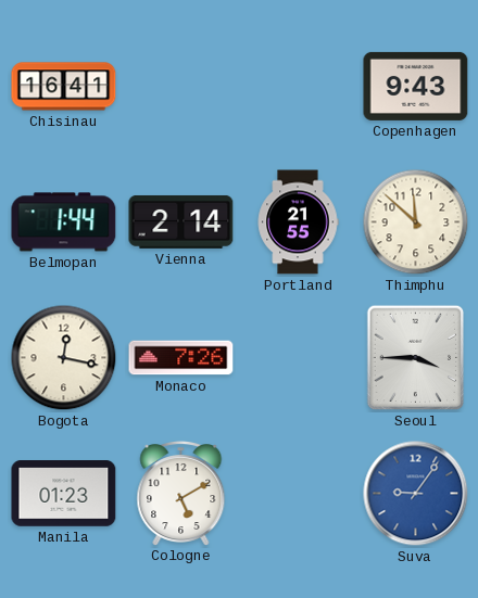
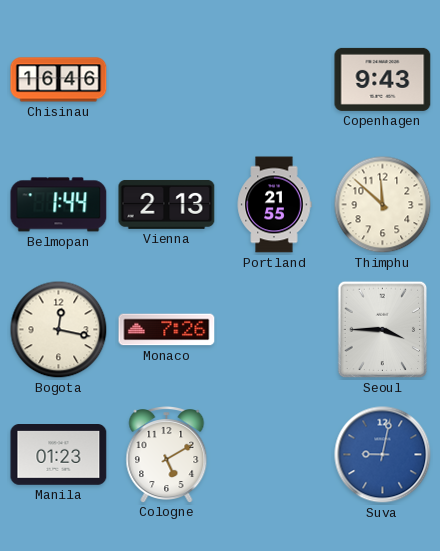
Chisinau: 16:41 -> 16:46
Vienna: 2:14 -> 2:13
Suva: 9:06 -> 9:02
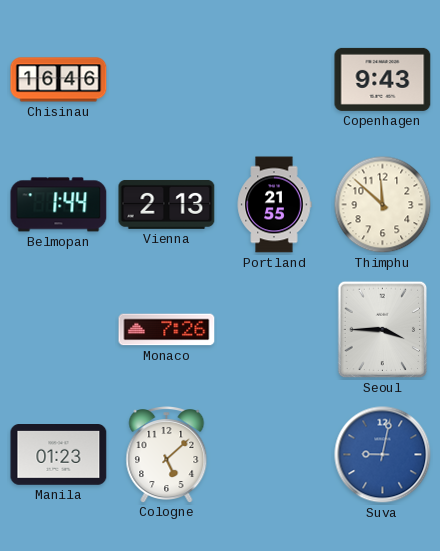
Bogota: 12:17 -> none
Cologne: 5:10 -> 5:08
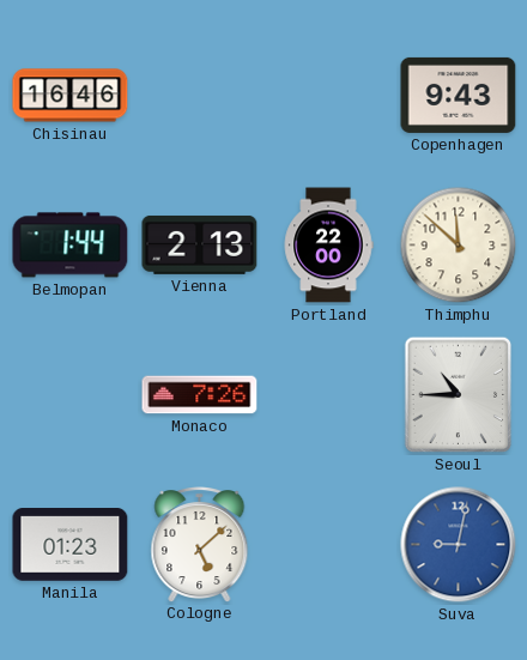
Portland: 21:55 -> 22:00
Seoul: 3:45 -> 10:45
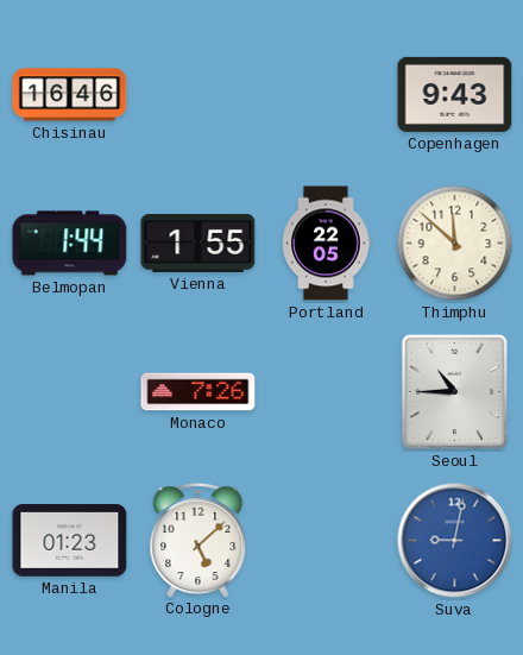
Vienna: 2:13 -> 1:55
Portland: 22:00 -> 22:05
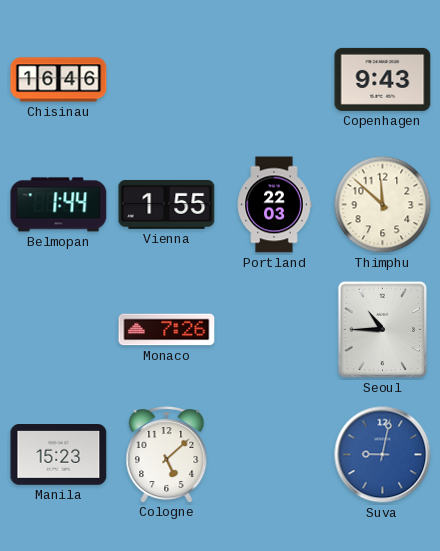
Portland: 22:05 -> 22:03
Manila: 01:23 -> 15:23
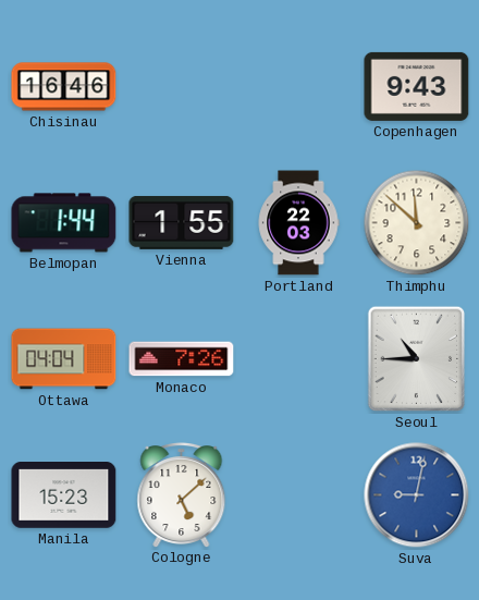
Ottawa: none -> 04:04
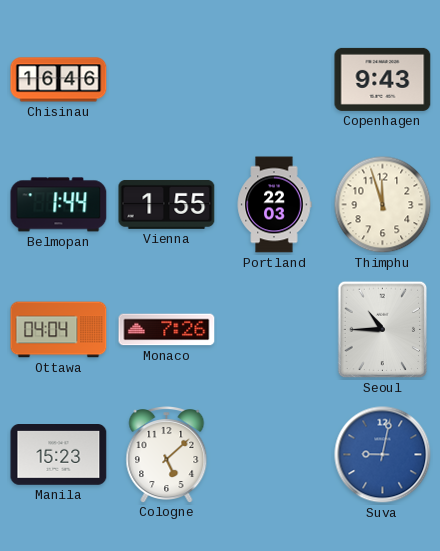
Thimphu: 11:52 -> 11:57
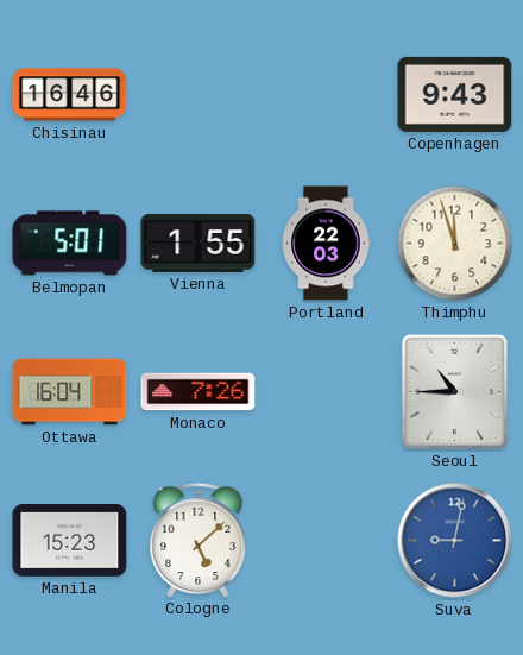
Belmopan: 1:44 -> 5:01
Ottawa: 04:04 -> 16:04
